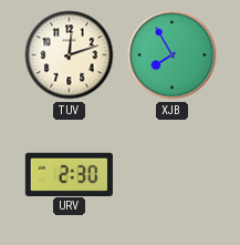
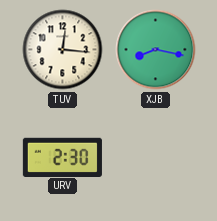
TUV: 12:12 -> 12:16
XJB: 7:55 -> 8:17
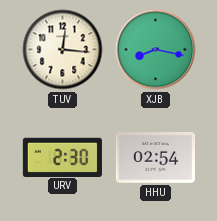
HHU: none -> 02:54
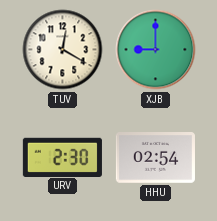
TUV: 12:16 -> 12:20
XJB: 8:17 -> 9:00
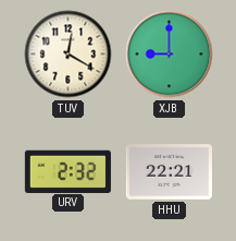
URV: 2:30 -> 2:32
HHU: 02:54 -> 22:21
